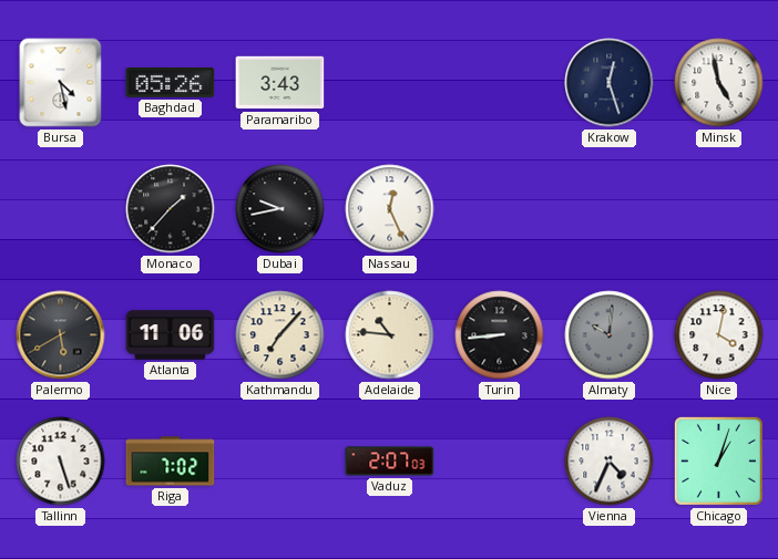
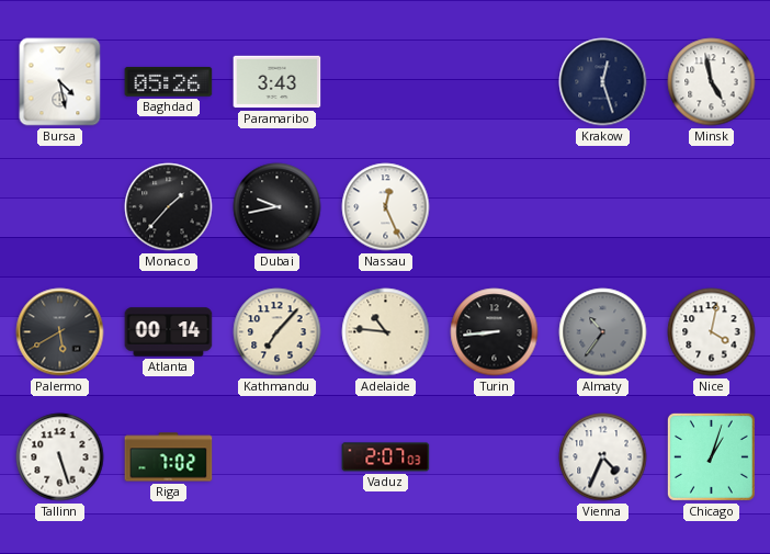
Atlanta: 11:06 -> 00:14
Almaty: 10:01 -> 10:36
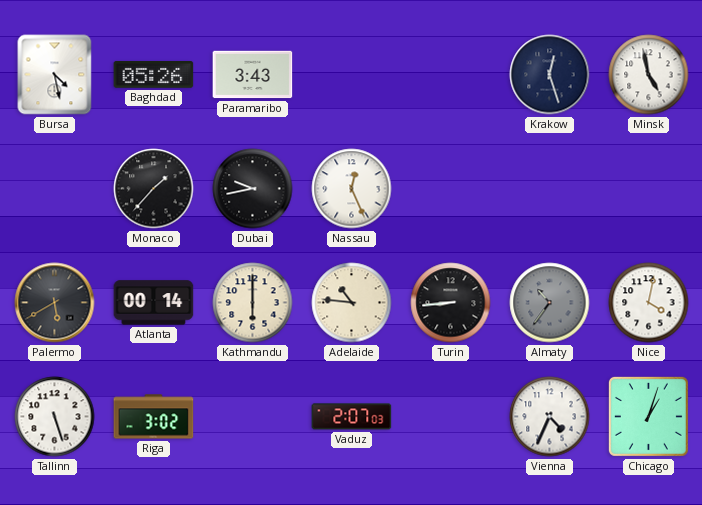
Kathmandu: 7:07 -> 6:00
Riga: 7:02 -> 3:02
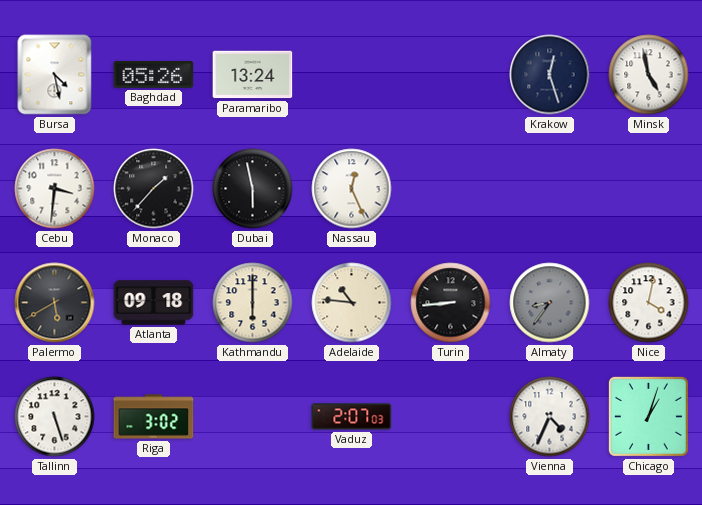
Paramaribo: 3:43 -> 13:24
Cebu: none -> 3:31
Dubai: 9:43 -> 5:58
Atlanta: 00:14 -> 09:18
Almaty: 10:36 -> 8:36
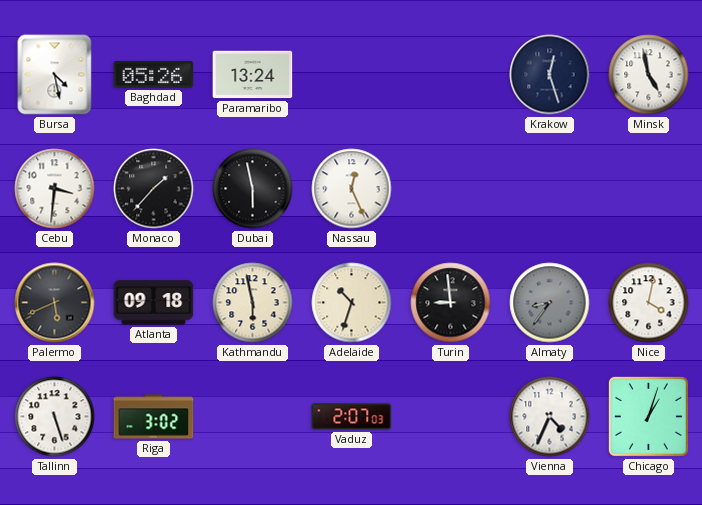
Palermo: 5:40 -> 5:41
Kathmandu: 6:00 -> 5:58
Adelaide: 10:46 -> 10:33
Turin: 8:44 -> 8:59
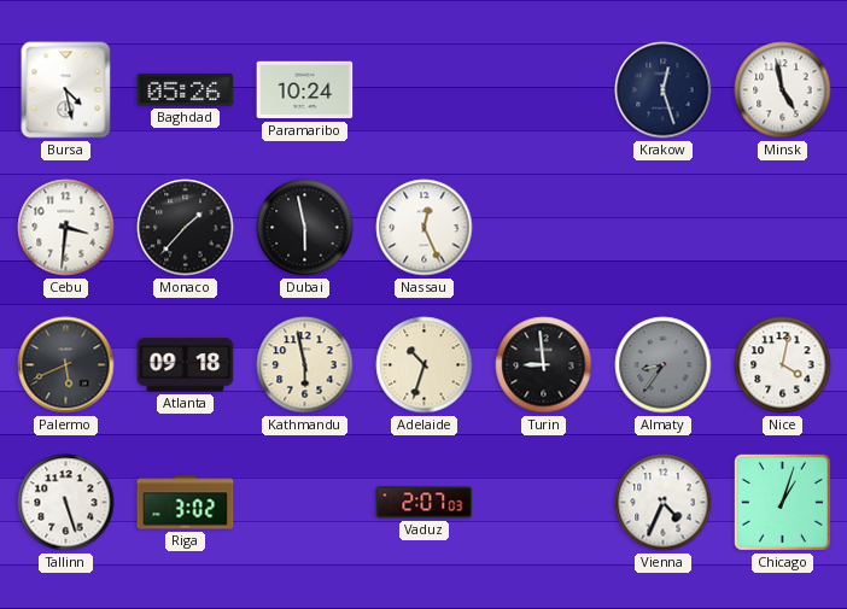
Paramaribo: 13:24 -> 10:24
